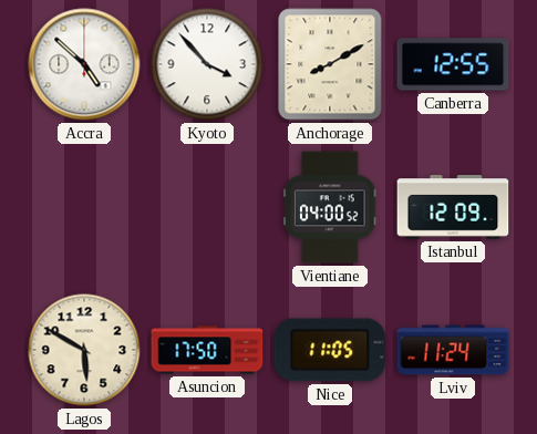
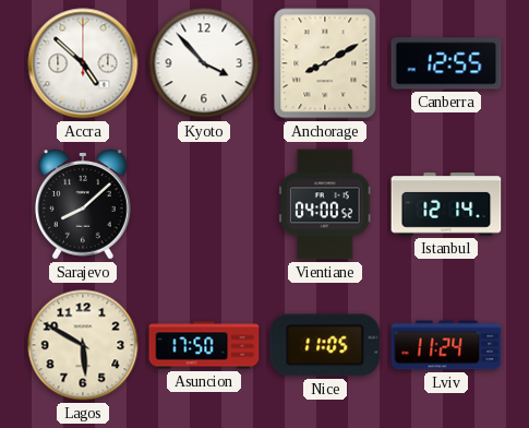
Sarajevo: none -> 8:08
Istanbul: 12:09 -> 12:14
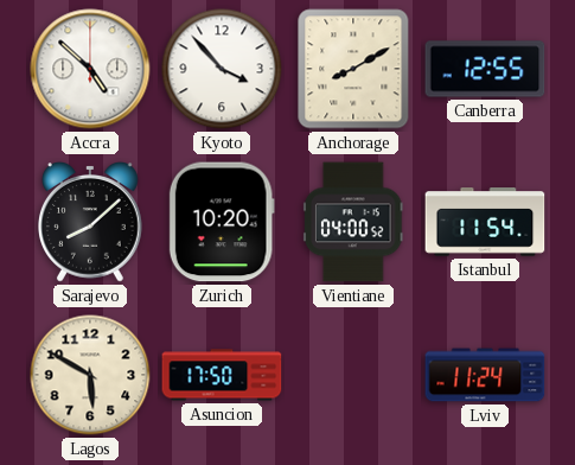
Zurich: none -> 10:20
Istanbul: 12:14 -> 11:54
Nice: 11:05 -> none
